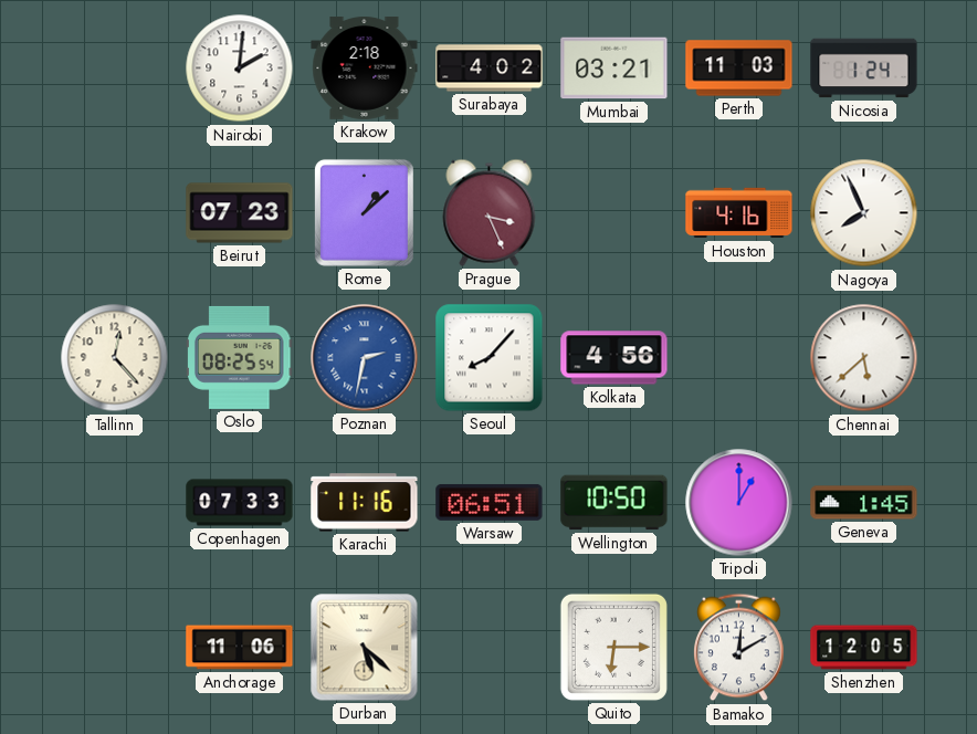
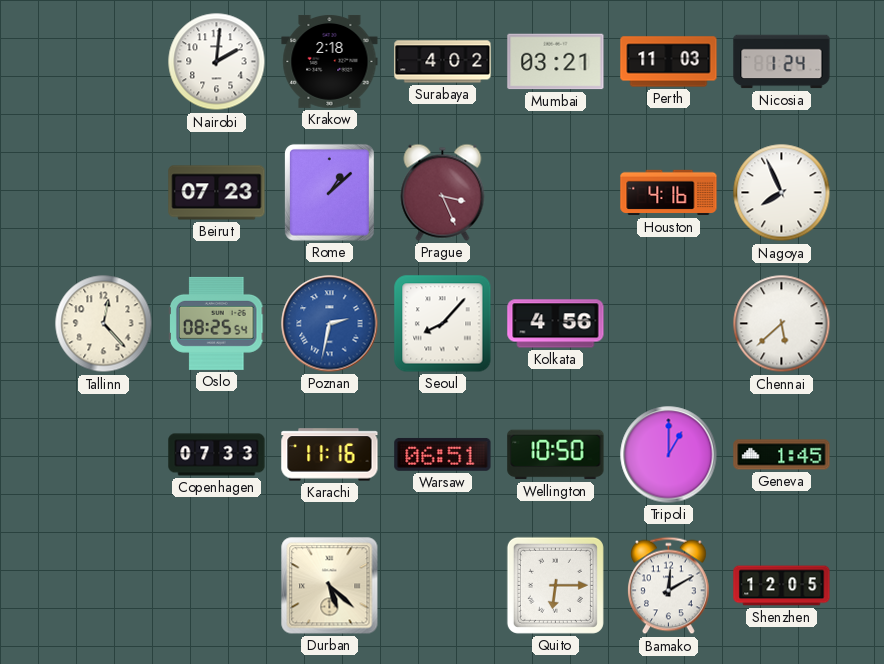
Anchorage: 11:06 -> none
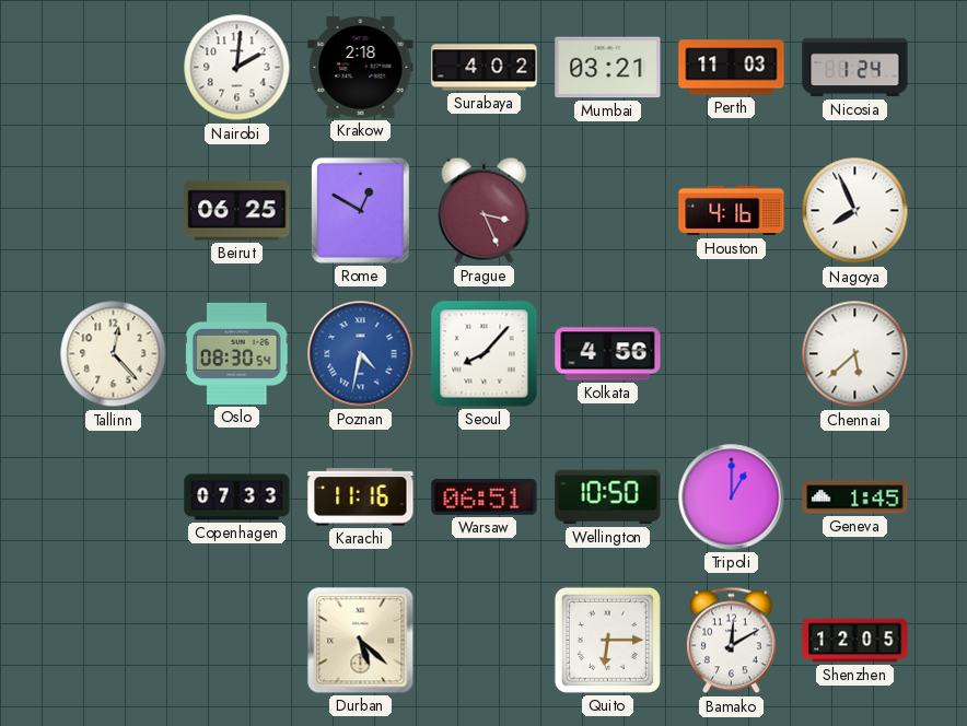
Beirut: 07:23 -> 06:25
Rome: 1:08 -> 12:50
Oslo: 08:25 -> 08:30
Poznan: 2:32 -> 4:32
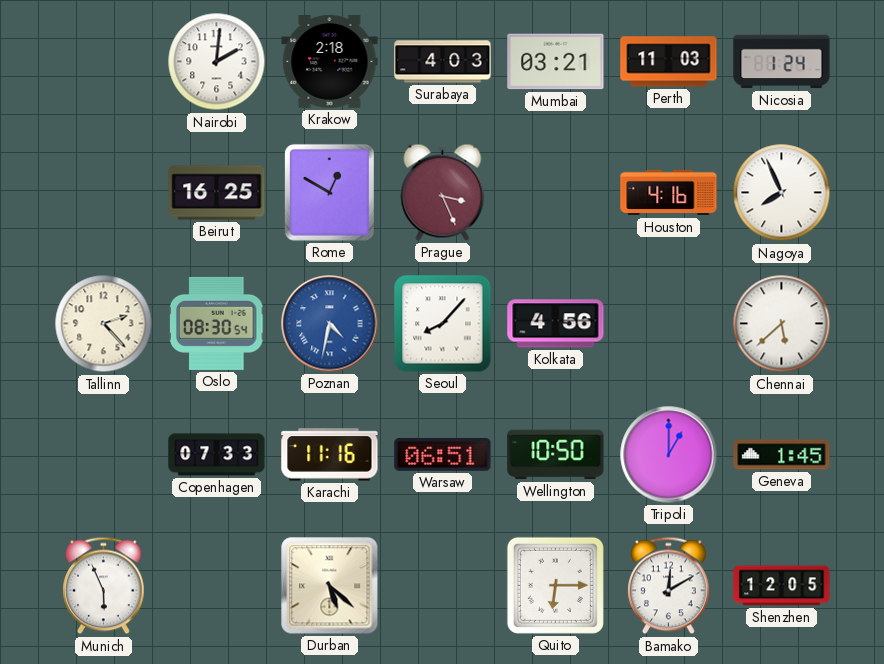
Surabaya: 4:02 -> 4:03
Beirut: 06:25 -> 16:25
Tallinn: 12:23 -> 2:23
Munich: none -> 5:56
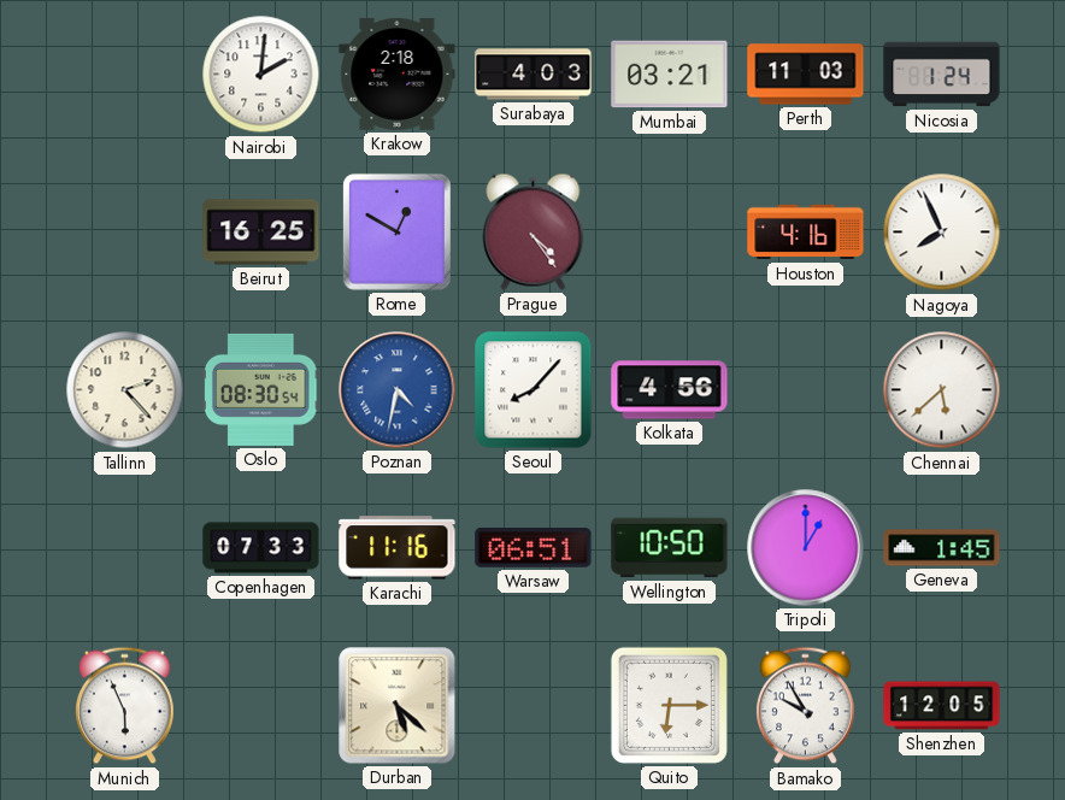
Prague: 3:26 -> 4:24
Bamako: 12:10 -> 9:55
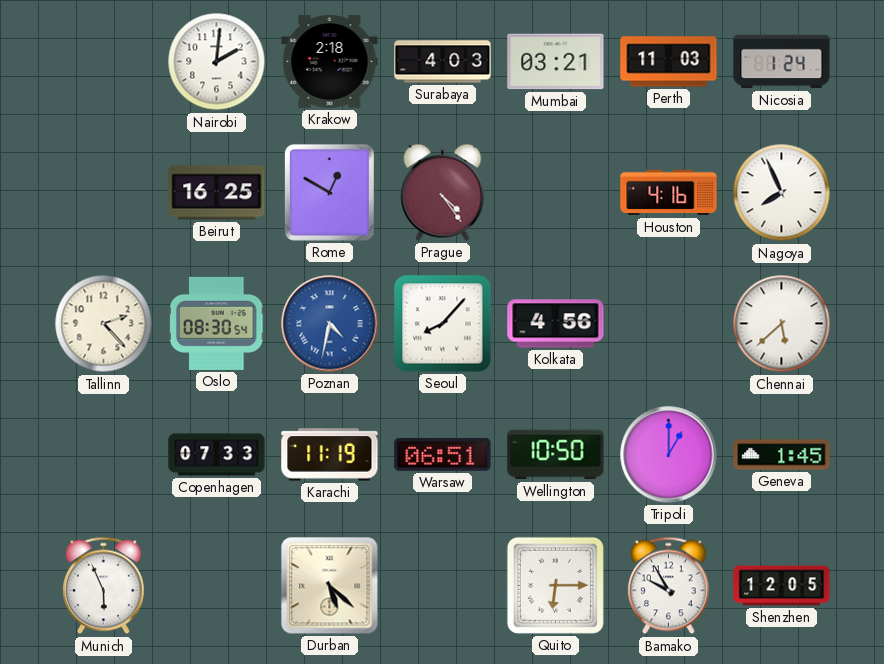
Karachi: 11:16 -> 11:19
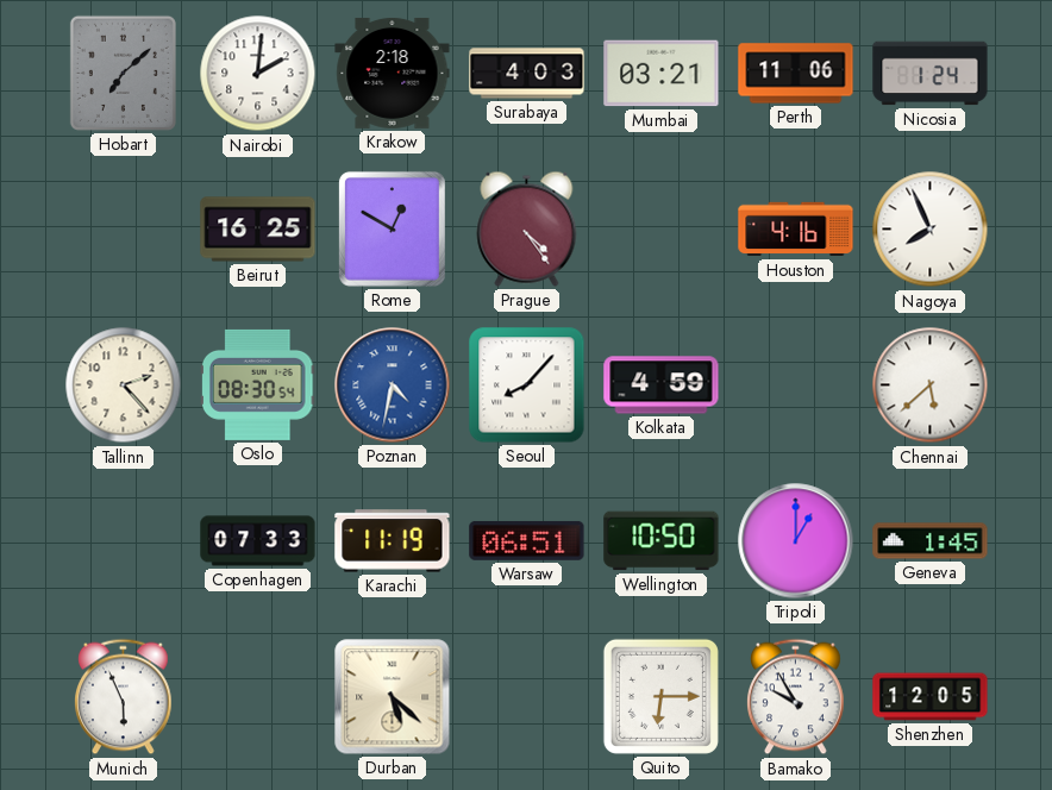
Hobart: none -> 7:08
Perth: 11:03 -> 11:06
Kolkata: 4:56 -> 4:59
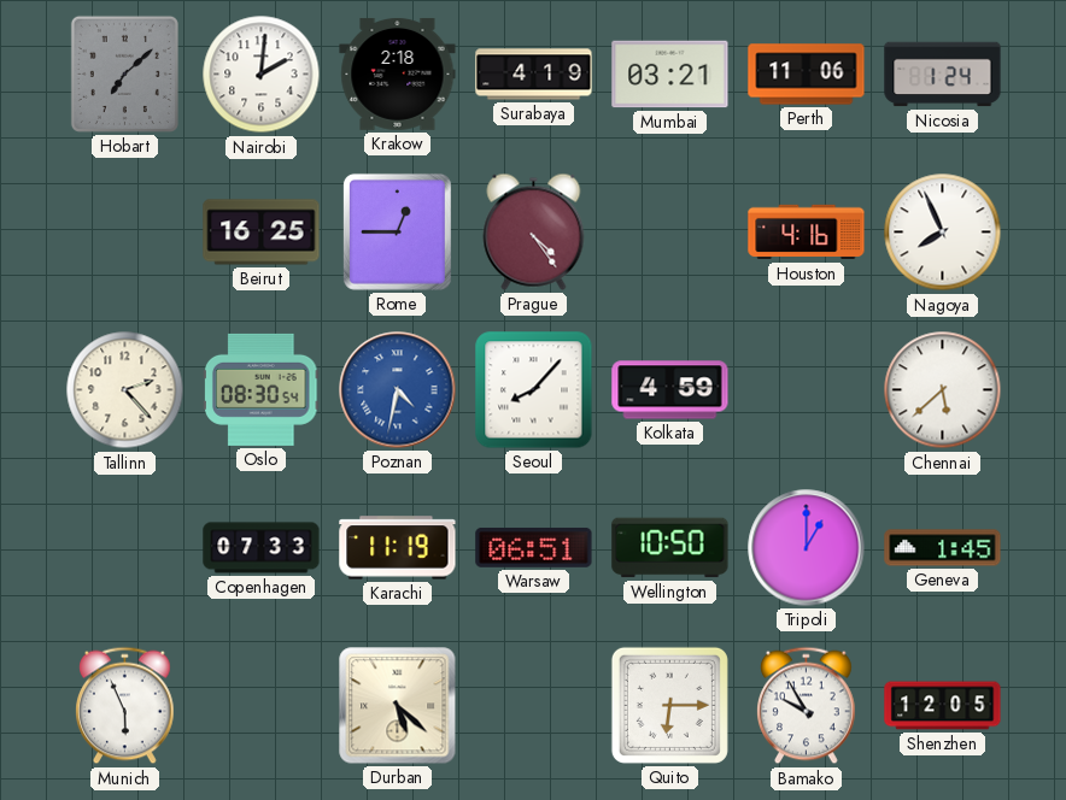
Surabaya: 4:03 -> 4:19
Rome: 12:50 -> 12:45
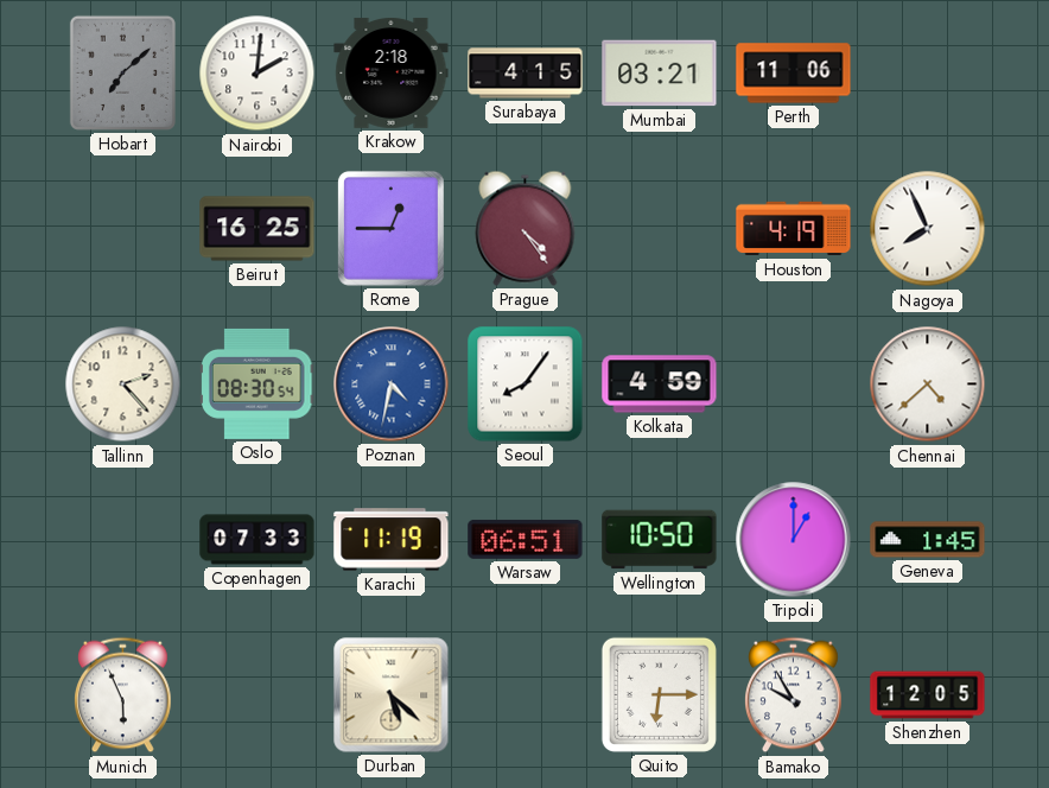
Surabaya: 4:19 -> 4:15
Nicosia: 1:24 -> none
Houston: 4:16 -> 4:19
Seoul: 8:07 -> 8:06
Chennai: 5:38 -> 4:38
